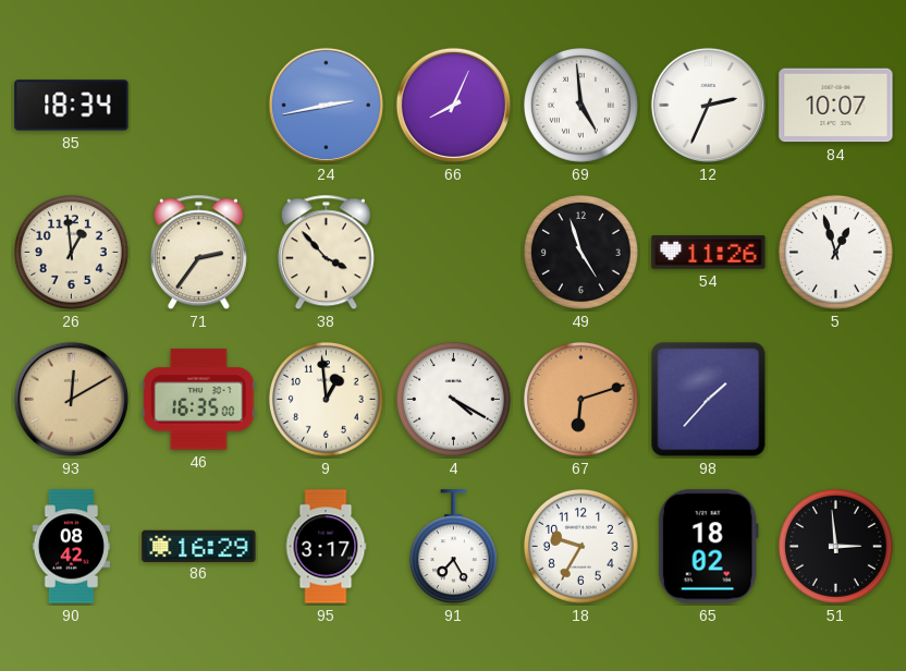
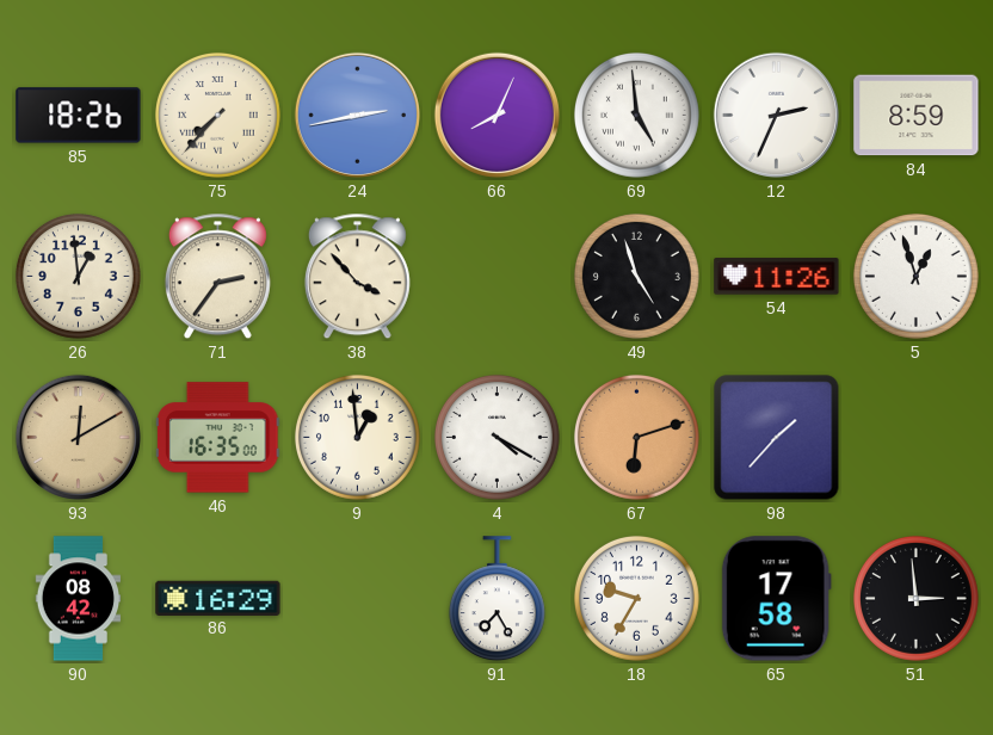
85: 18:34 -> 18:26
75: none -> 7:37
84: 10:07 -> 8:59
95: 3:17 -> none
65: 18:02 -> 17:58
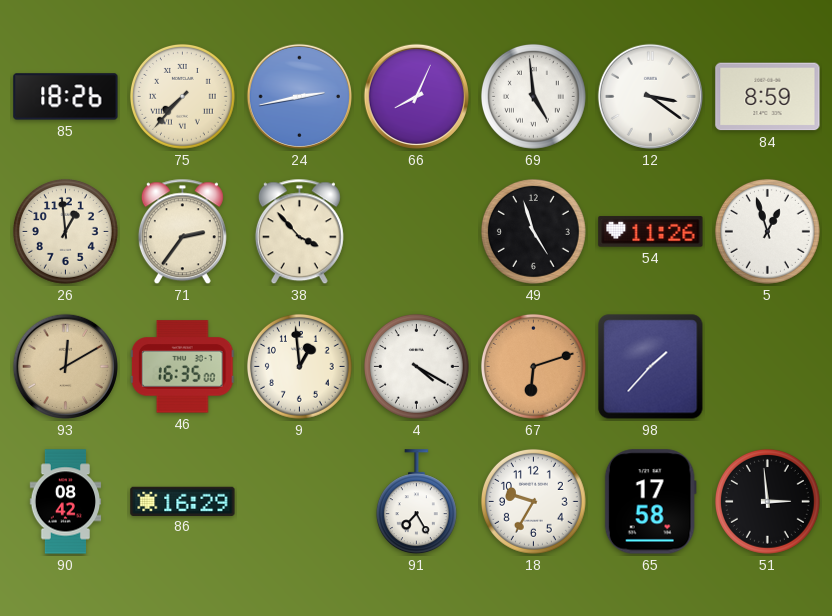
12: 2:34 -> 3:21
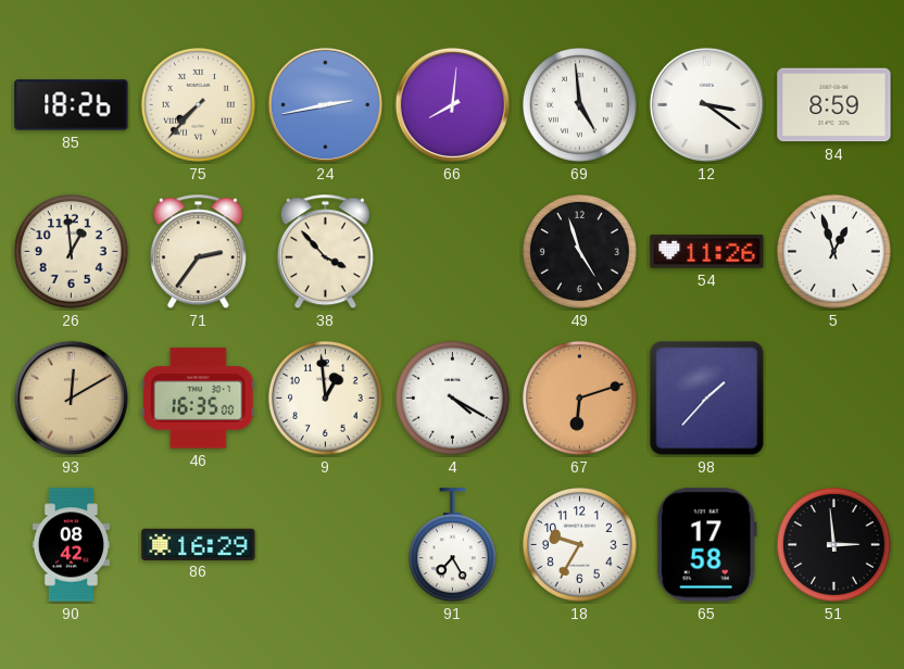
66: 8:04 -> 8:01
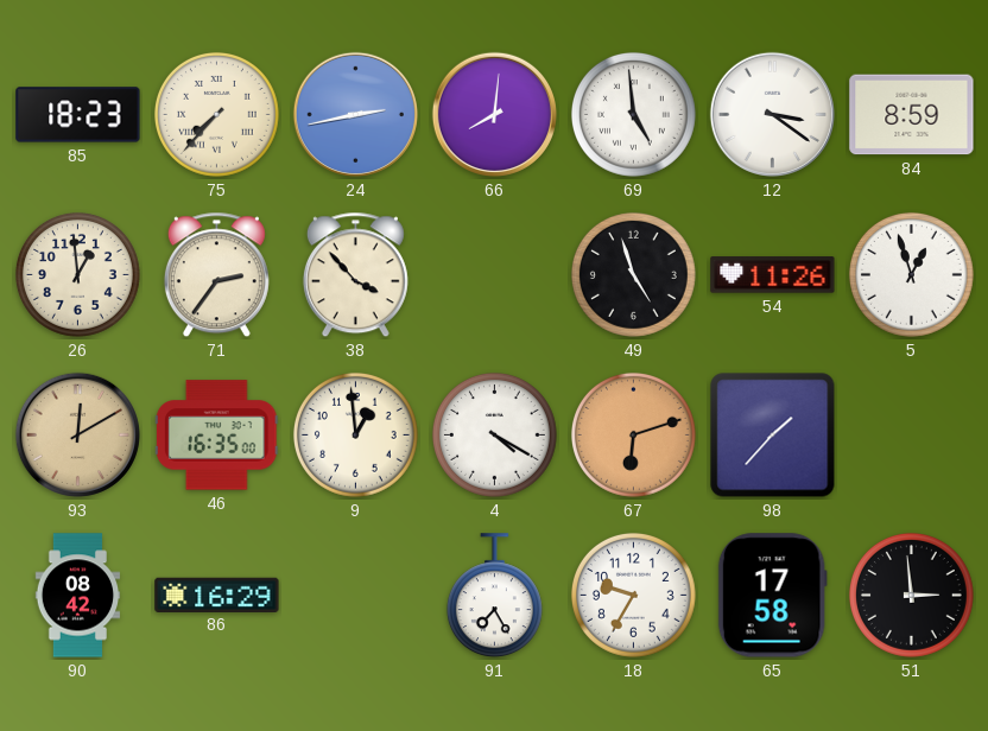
85: 18:26 -> 18:23
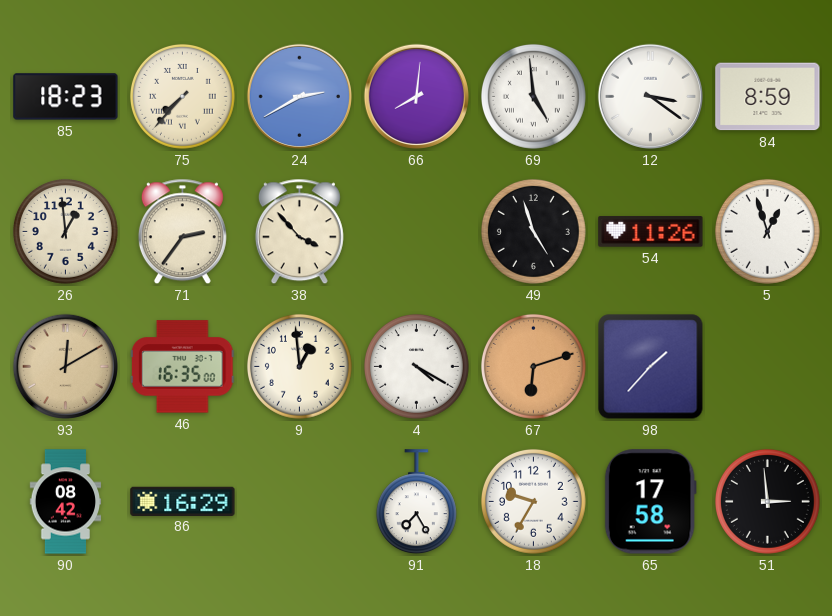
24: 2:43 -> 2:40
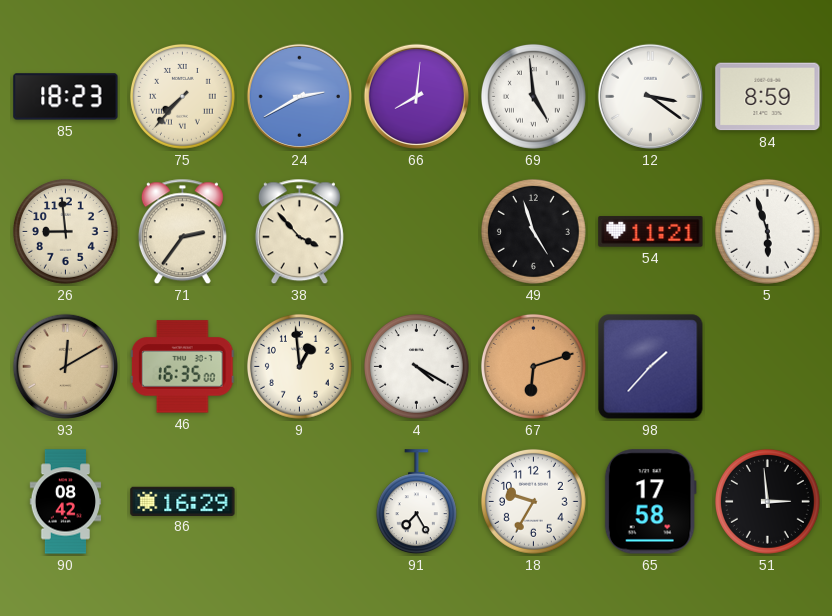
26: 12:59 -> 8:59
54: 11:26 -> 11:21
5: 12:57 -> 5:57
